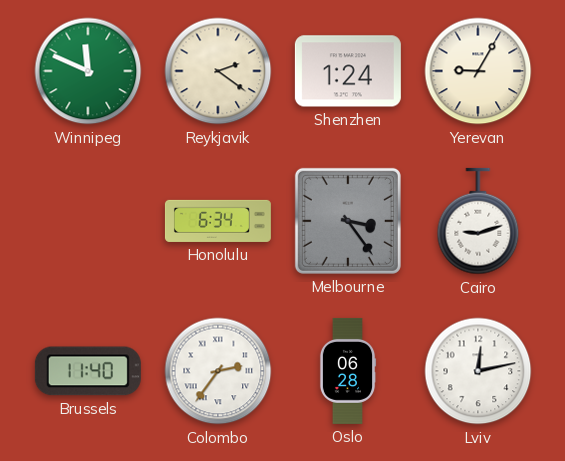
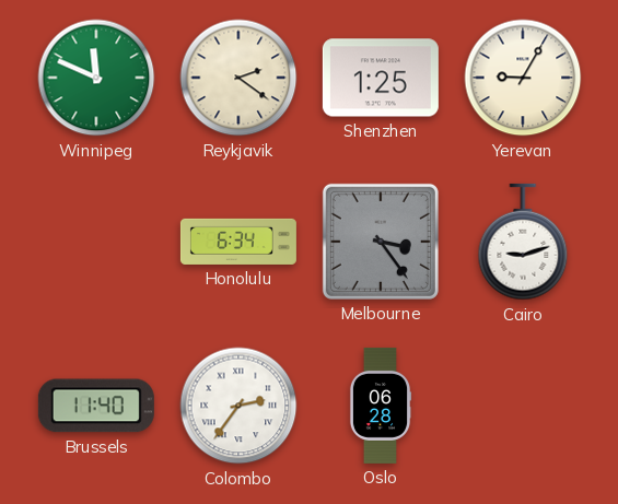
Shenzhen: 1:24 -> 1:25
Lviv: 12:13 -> none
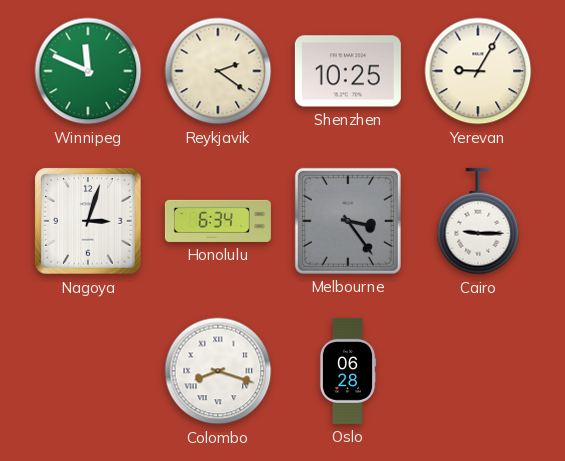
Shenzhen: 1:25 -> 10:25
Nagoya: none -> 3:03
Cairo: 9:12 -> 9:15
Brussels: 11:40 -> none
Colombo: 2:36 -> 8:18
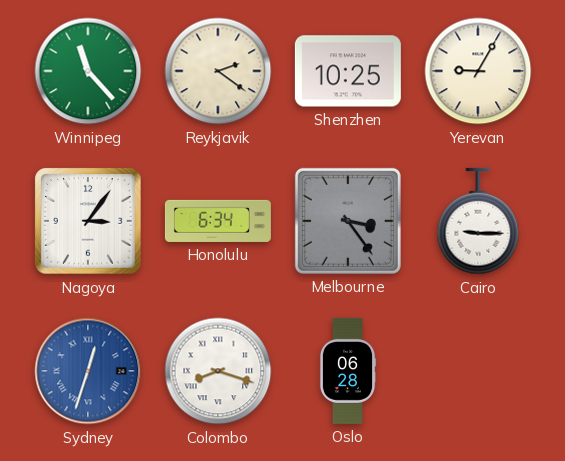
Winnipeg: 11:49 -> 11:23
Nagoya: 3:03 -> 3:06
Sydney: none -> 12:33
